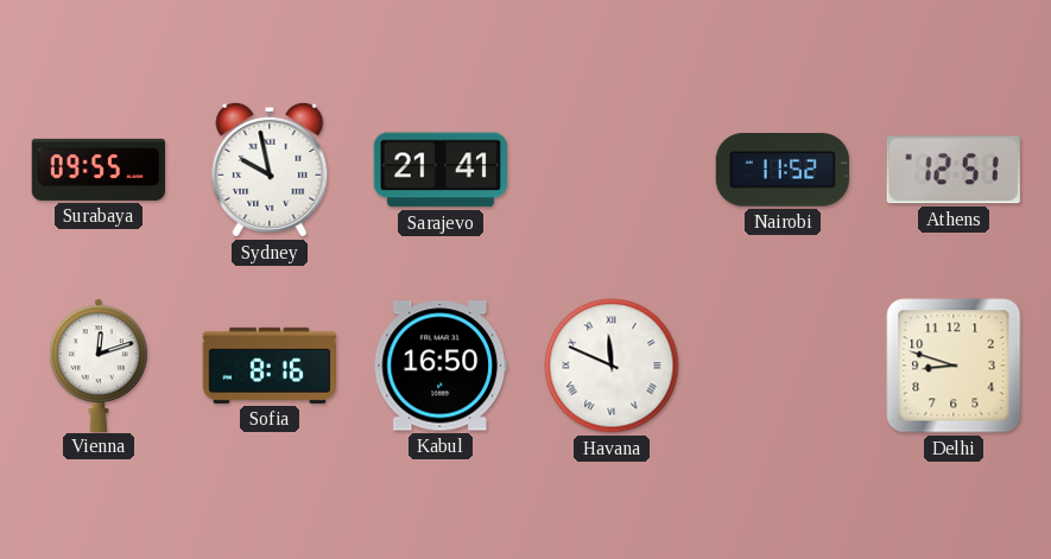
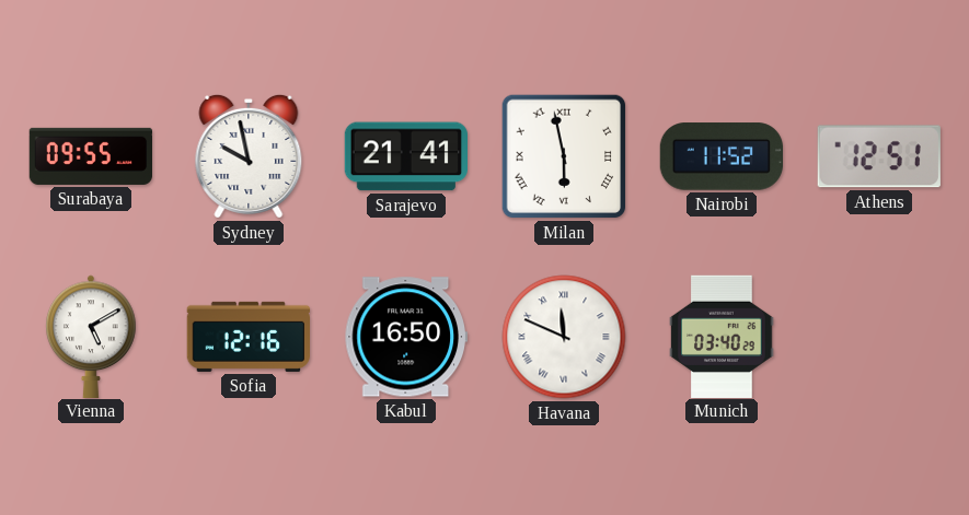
Milan: none -> 5:58
Vienna: 12:12 -> 5:10
Sofia: 8:16 -> 12:16
Munich: none -> 03:40
Delhi: 8:48 -> none
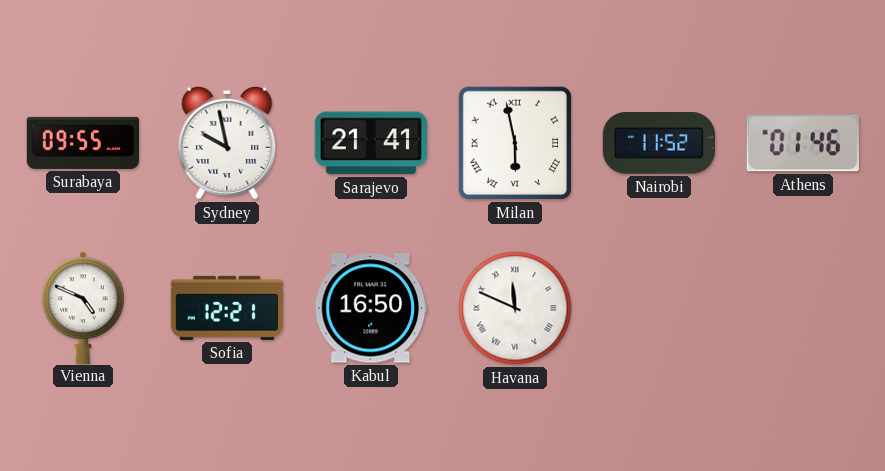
Athens: 12:51 -> 01:46
Vienna: 5:10 -> 4:49
Sofia: 12:16 -> 12:21
Munich: 03:40 -> none
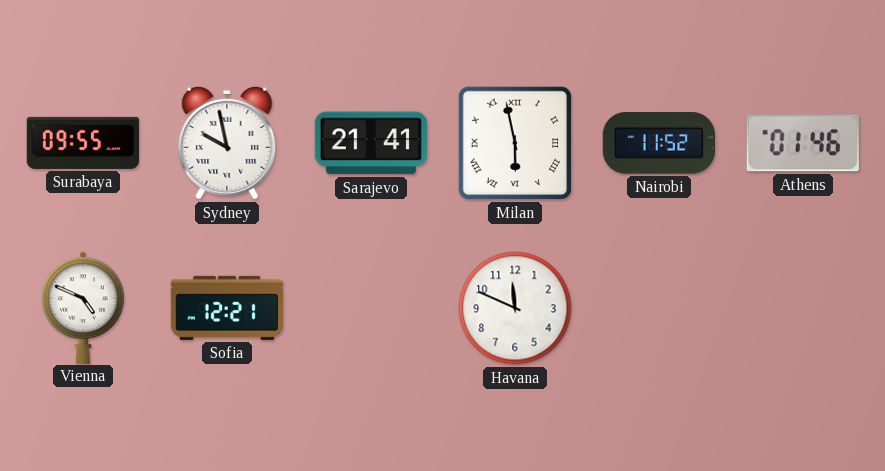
Kabul: 16:50 -> none
Havana numerals: Roman -> Arabic
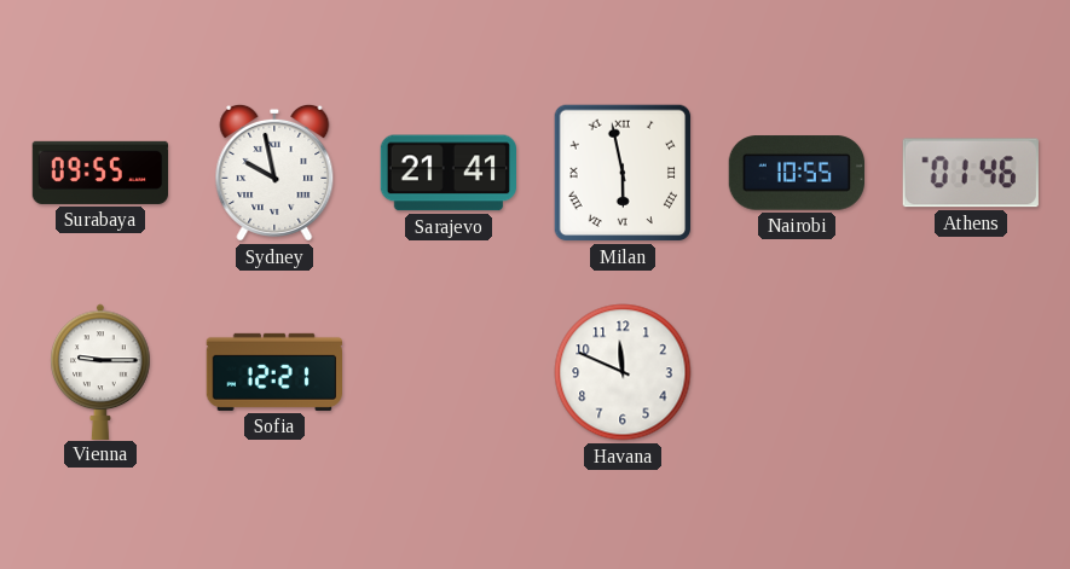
Nairobi: 11:52 -> 10:55
Vienna: 4:49 -> 9:15
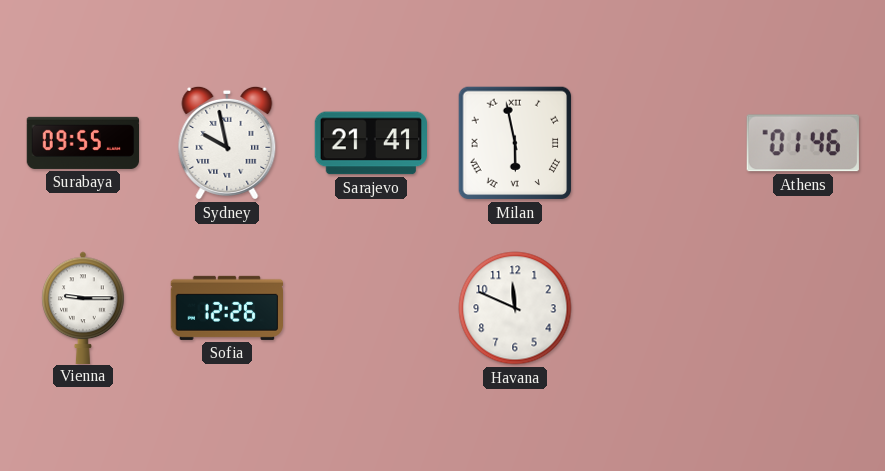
Nairobi: 10:55 -> none
Sofia: 12:21 -> 12:26
